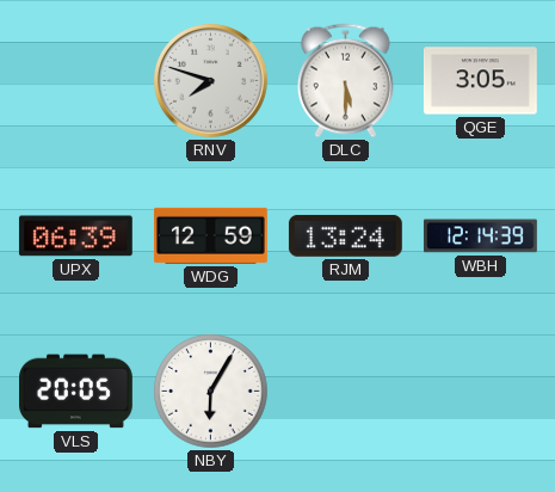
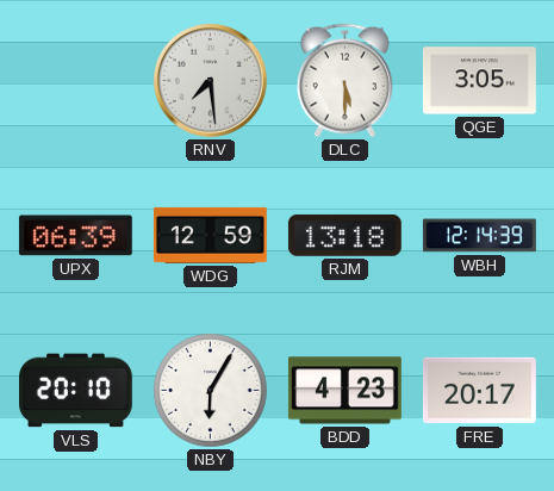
RNV: 7:48 -> 7:29
RJM: 13:24 -> 13:18
VLS: 20:05 -> 20:10
BDD: none -> 4:23
FRE: none -> 20:17
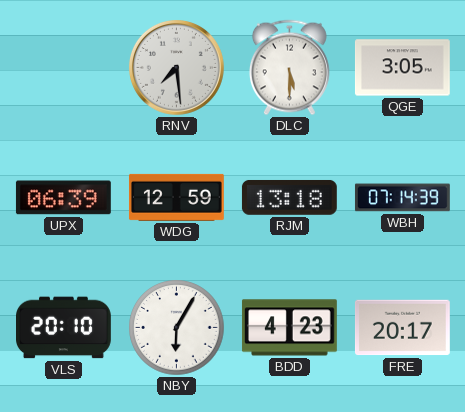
WBH: 12:14 -> 07:14
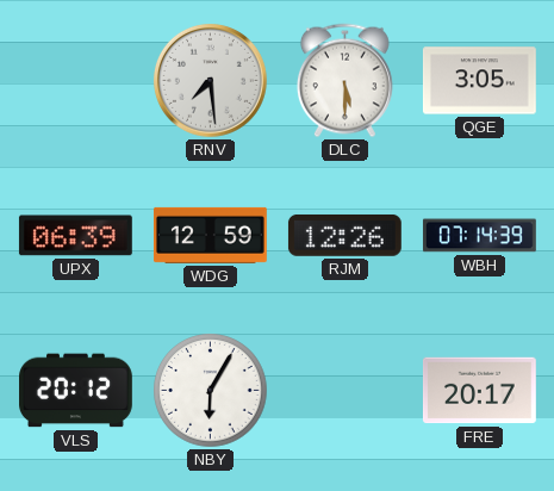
RJM: 13:18 -> 12:26
VLS: 20:10 -> 20:12
BDD: 4:23 -> none
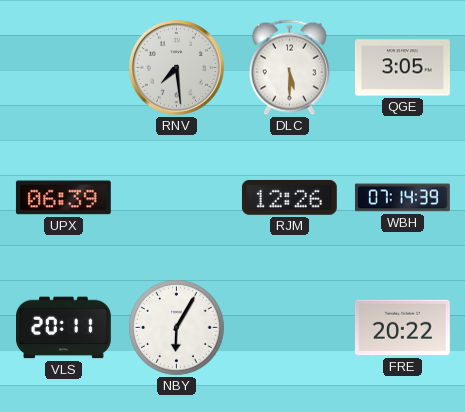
WDG: 12:59 -> none
VLS: 20:12 -> 20:11
FRE: 20:17 -> 20:22
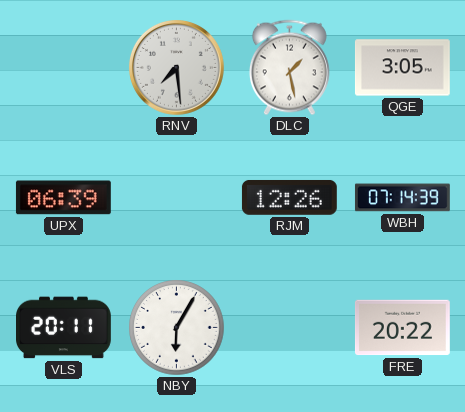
DLC: 5:30 -> 1:28
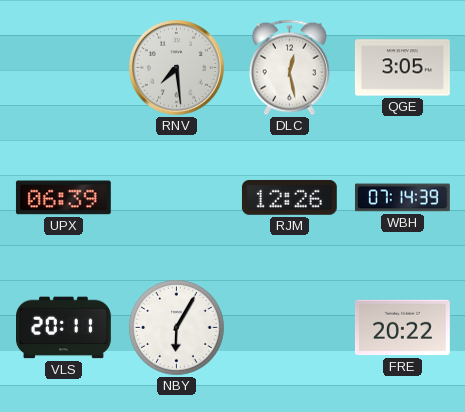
DLC: 1:28 -> 12:28
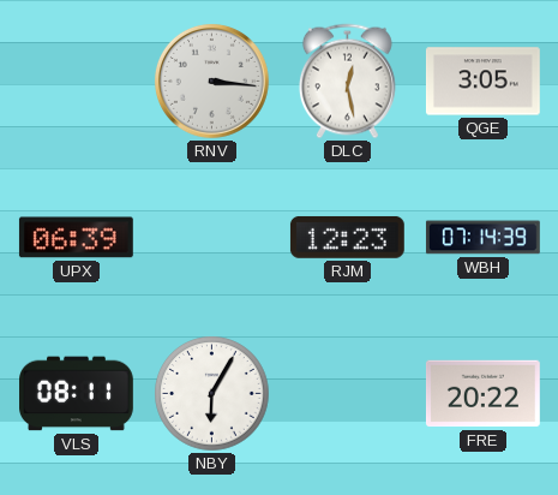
RNV: 7:29 -> 3:16
RJM: 12:26 -> 12:23
VLS: 20:11 -> 08:11
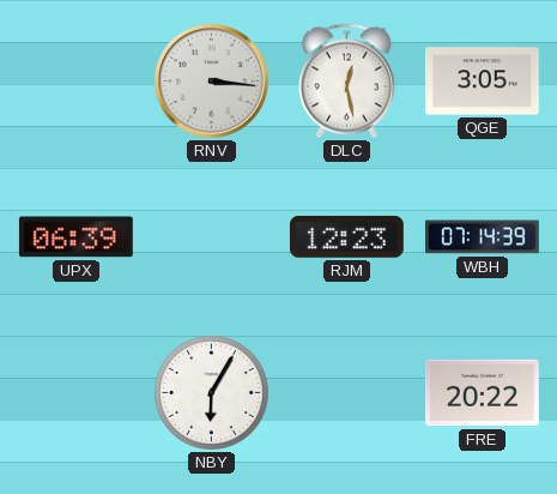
VLS: 08:11 -> none
